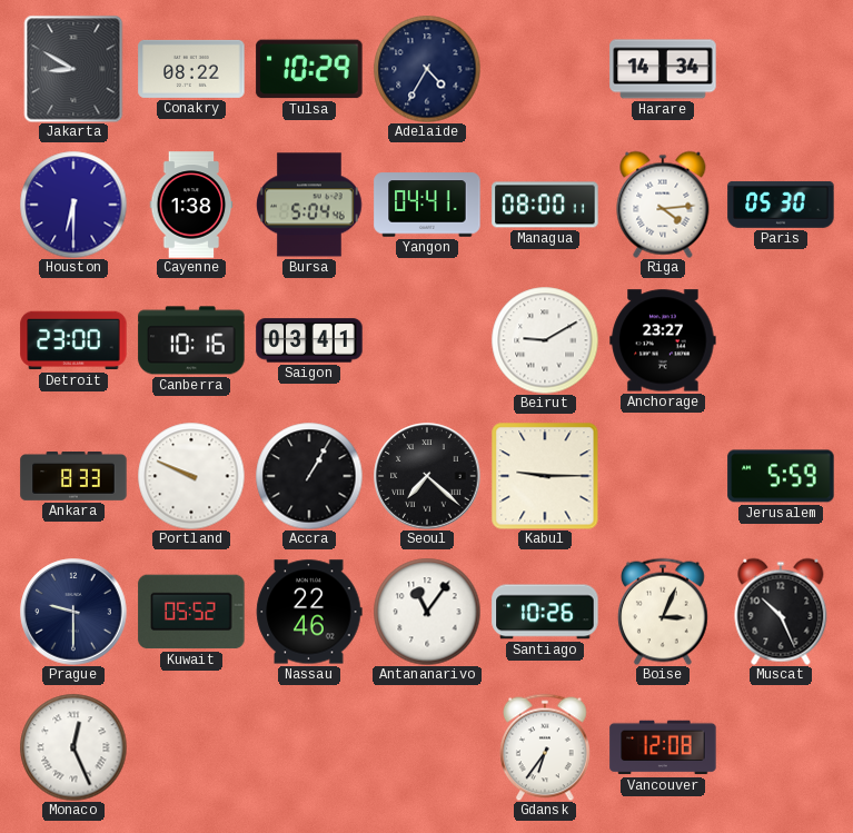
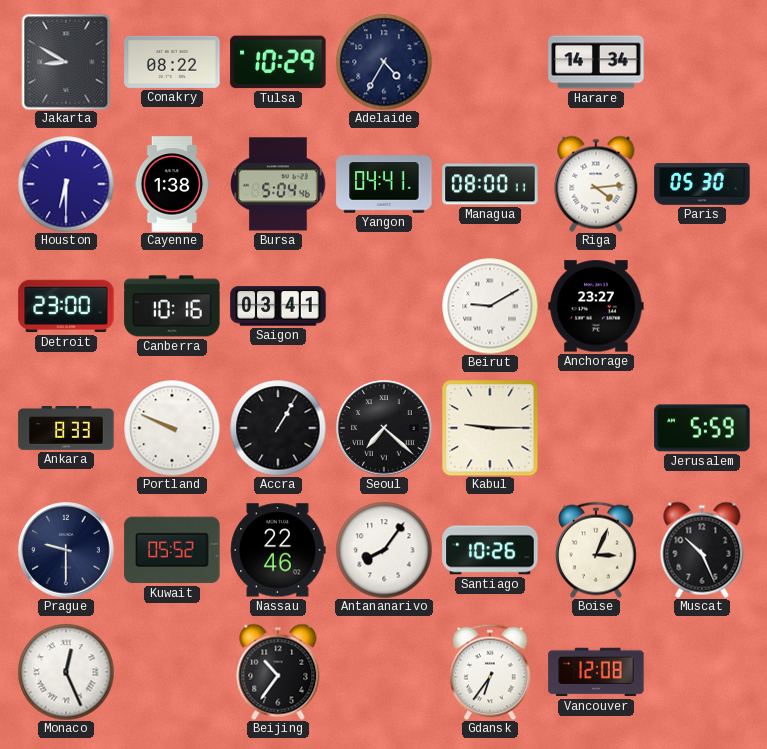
Antananarivo: 11:06 -> 8:06
Beijing: none -> 10:36
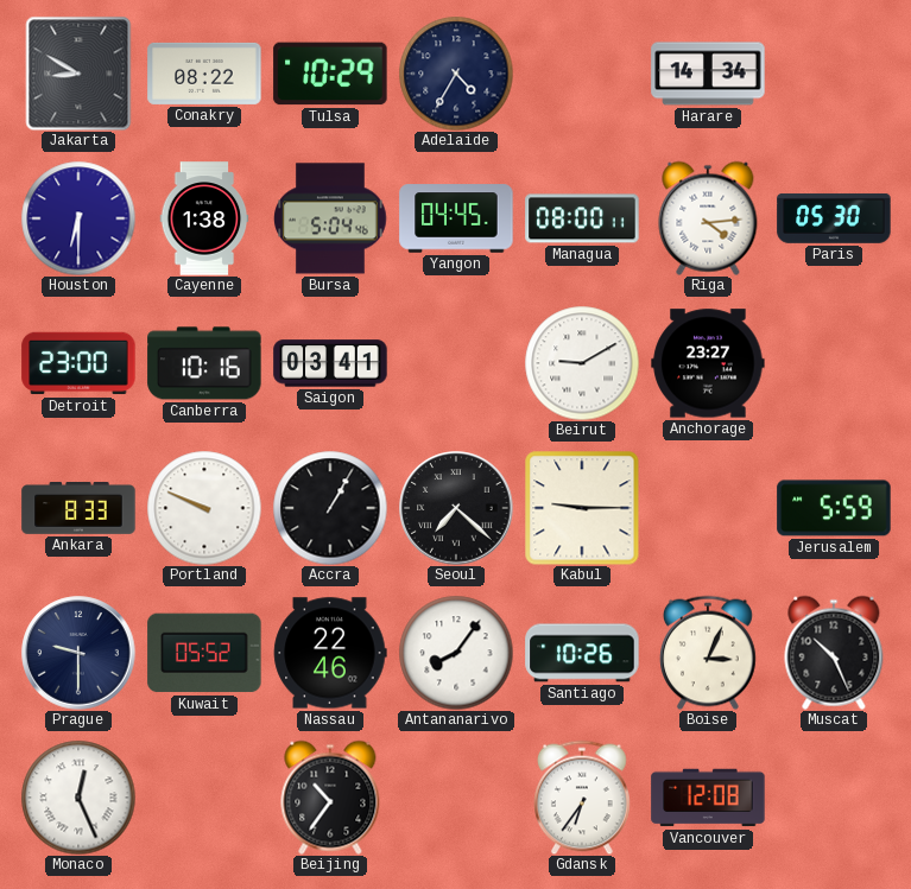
Yangon: 04:41 -> 04:45
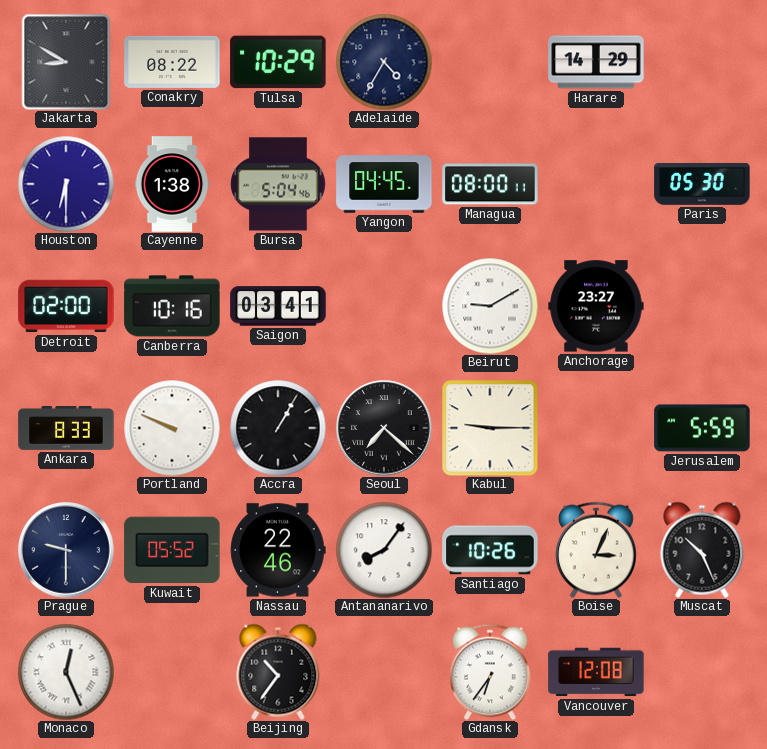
Harare: 14:34 -> 14:29
Riga: 4:14 -> none
Detroit: 23:00 -> 02:00
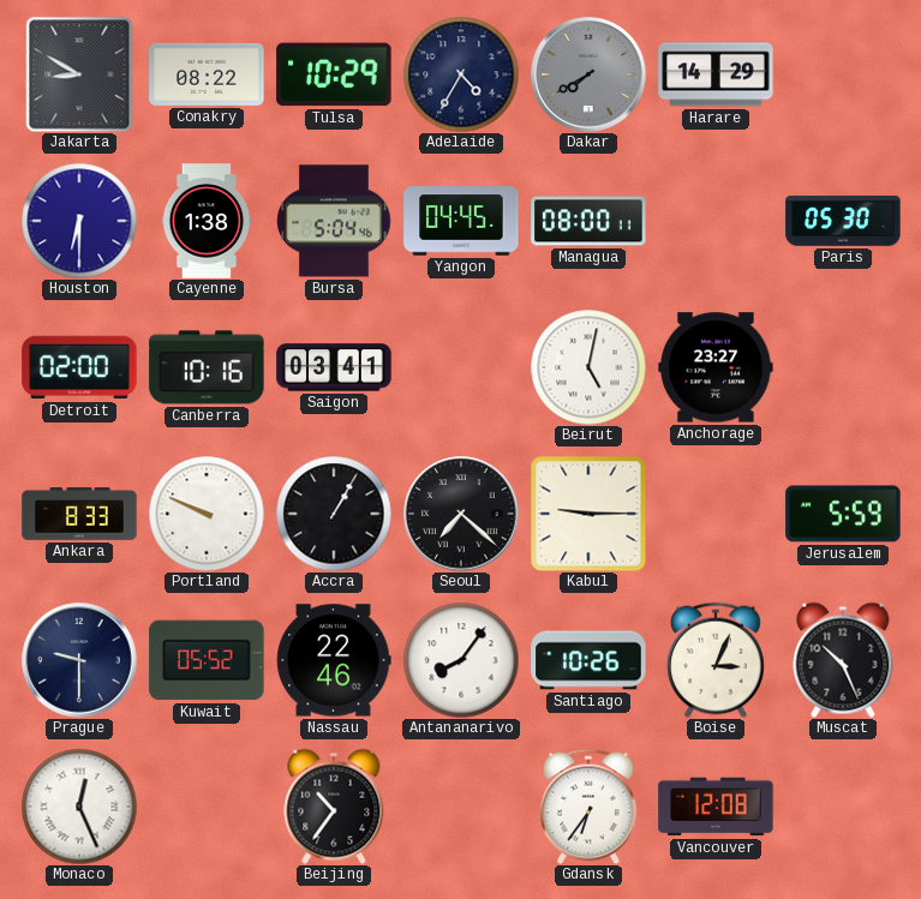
Dakar: none -> 7:40
Beirut: 9:10 -> 5:02
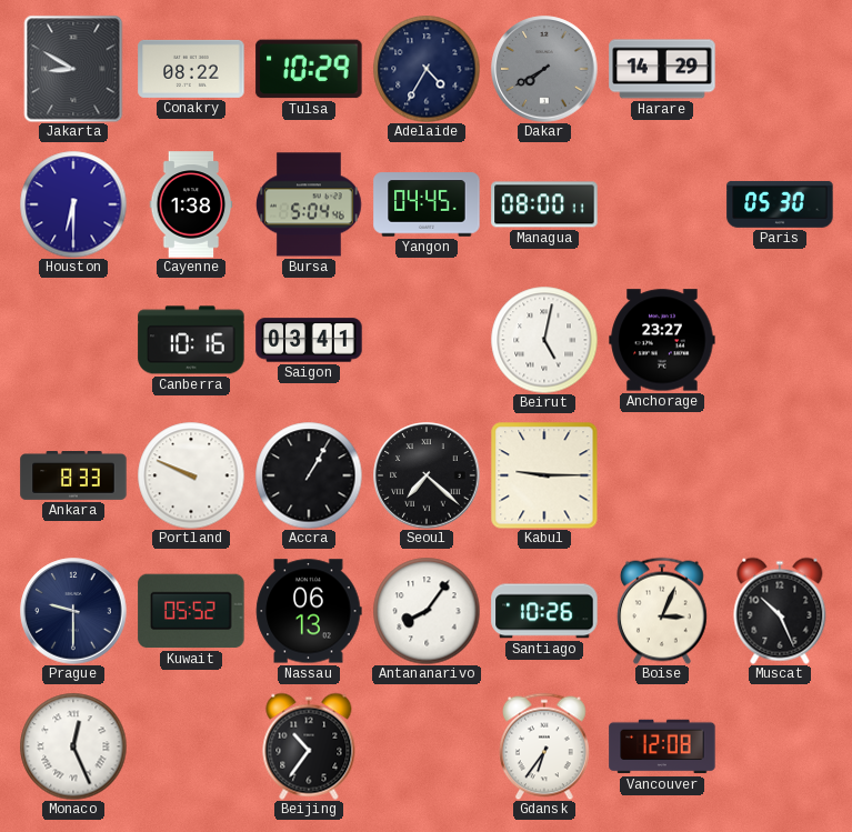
Detroit: 02:00 -> none
Jerusalem: 5:59 -> none
Nassau: 22:46 -> 06:13
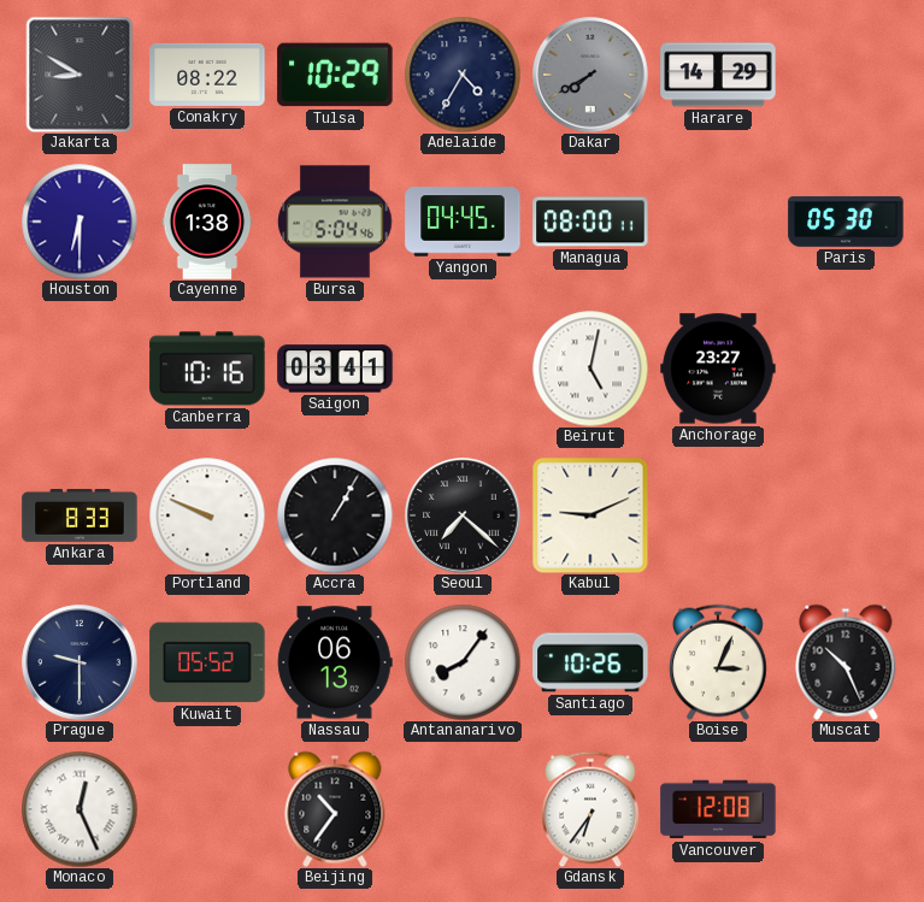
Kabul: 9:15 -> 9:11
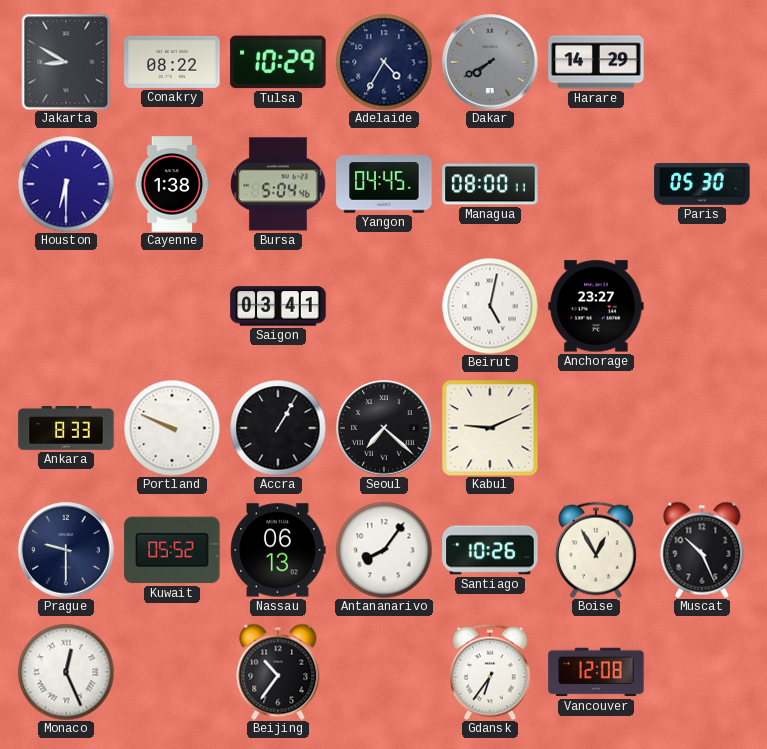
Canberra: 10:16 -> none
Boise: 3:04 -> 12:55
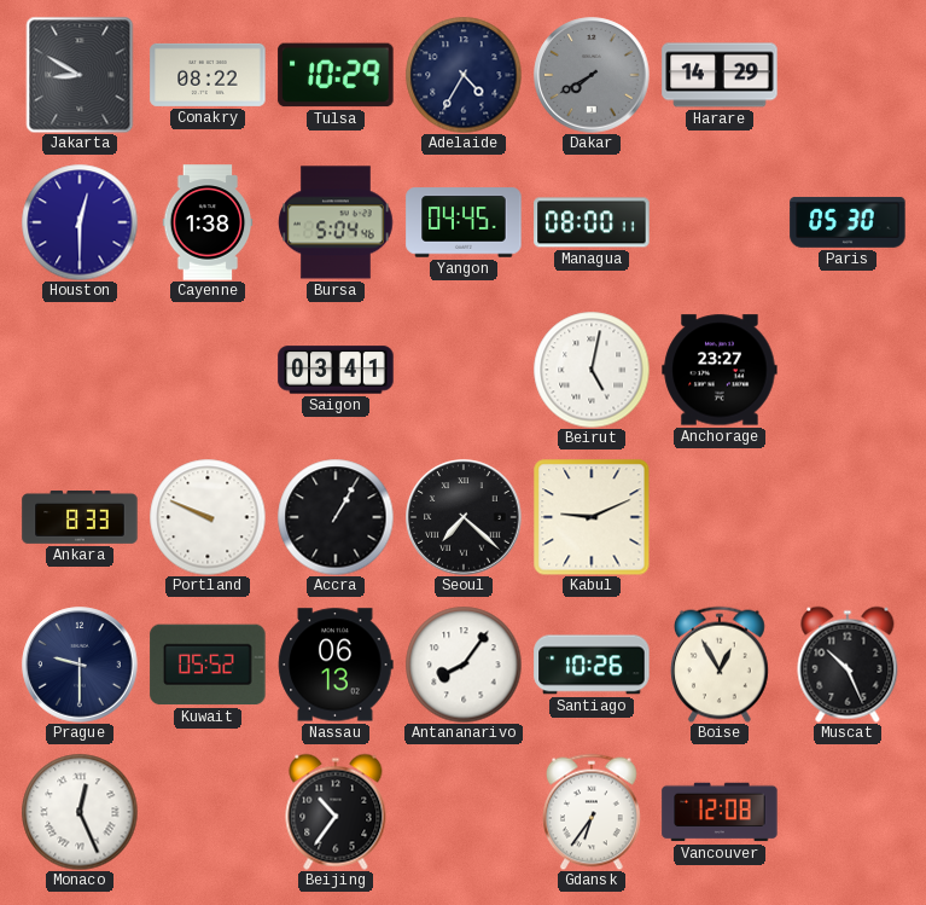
Houston: 6:30 -> 12:30
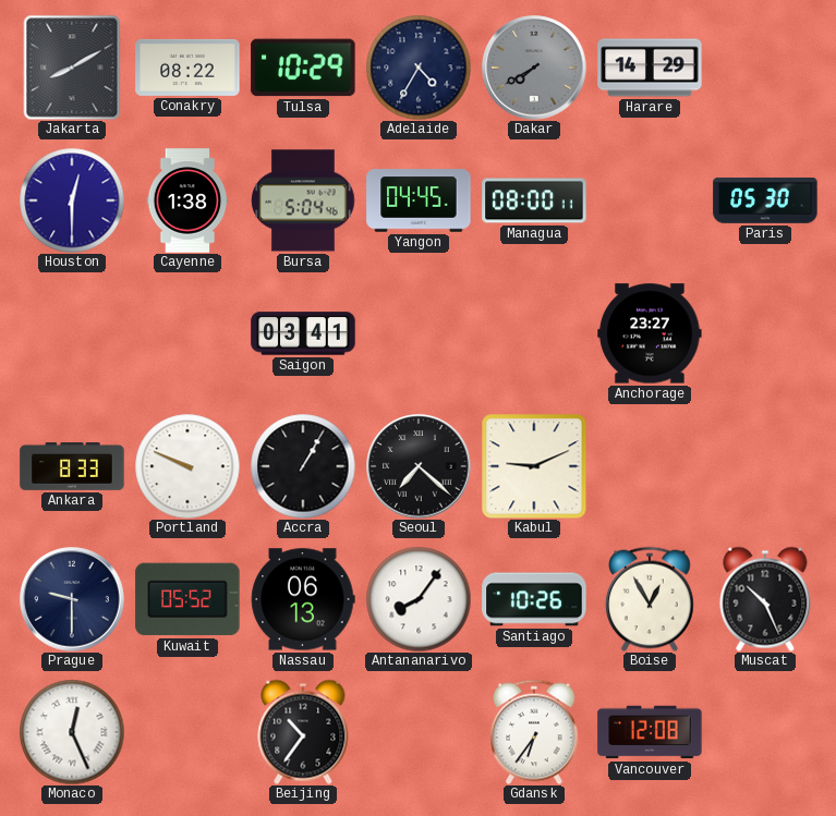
Jakarta: 8:50 -> 8:10
Beirut: 5:02 -> none
